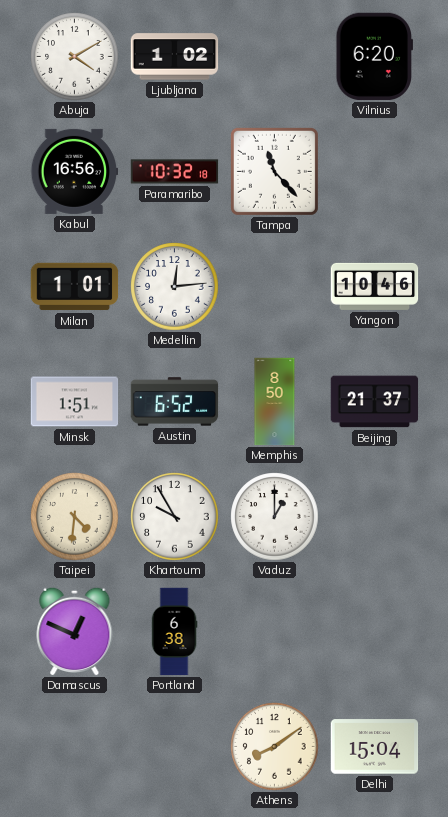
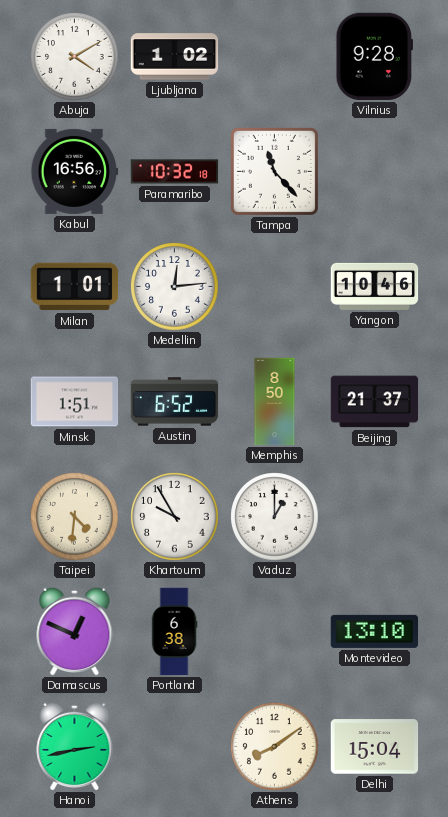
Vilnius: 6:20 -> 9:28
Montevideo: none -> 13:10
Hanoi: none -> 2:43
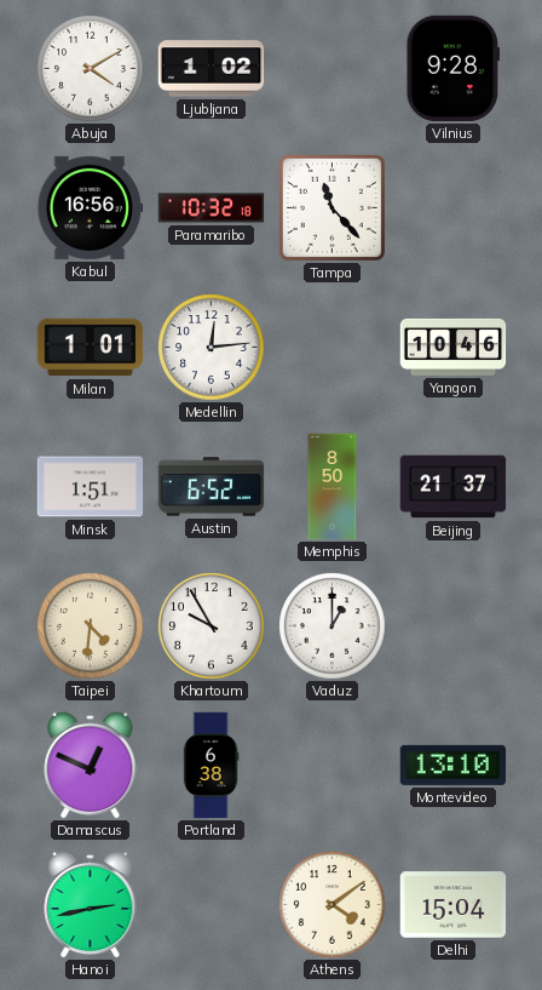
Athens: 8:09 -> 4:09
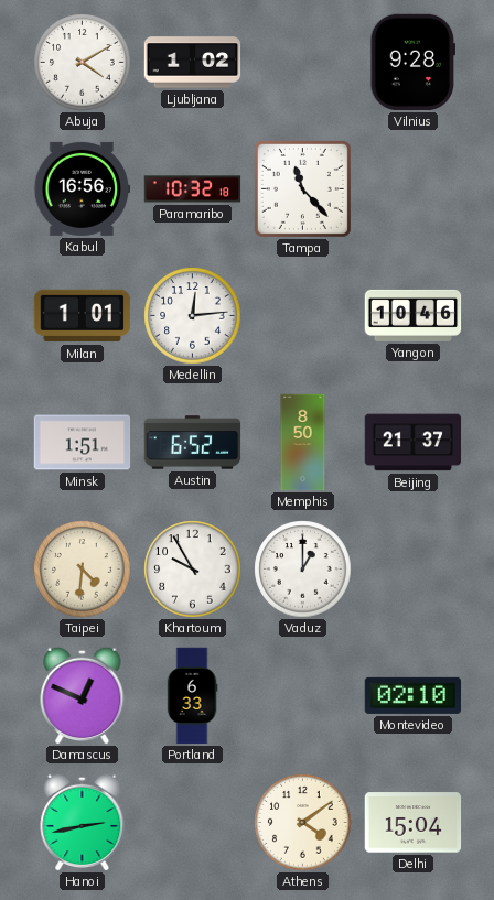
Portland: 6:38 -> 6:33
Montevideo: 13:10 -> 02:10
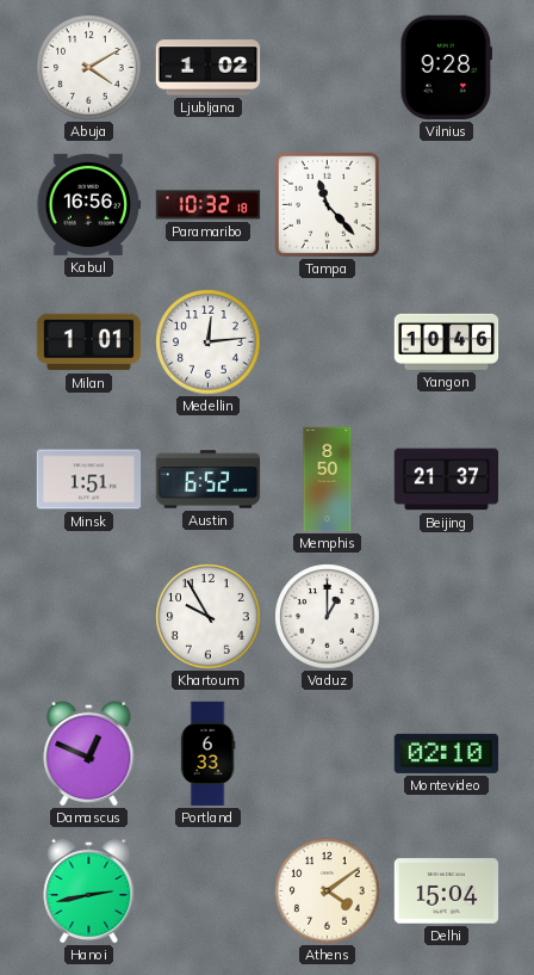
Taipei: 4:31 -> none
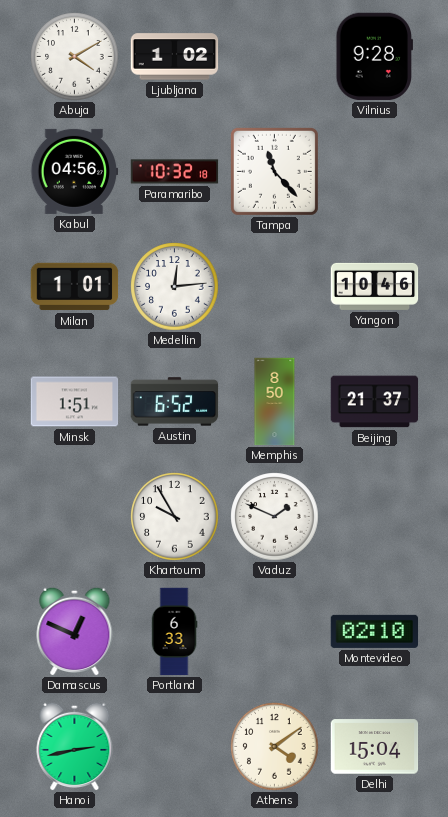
Kabul: 16:56 -> 04:56
Vaduz: 1:00 -> 1:49
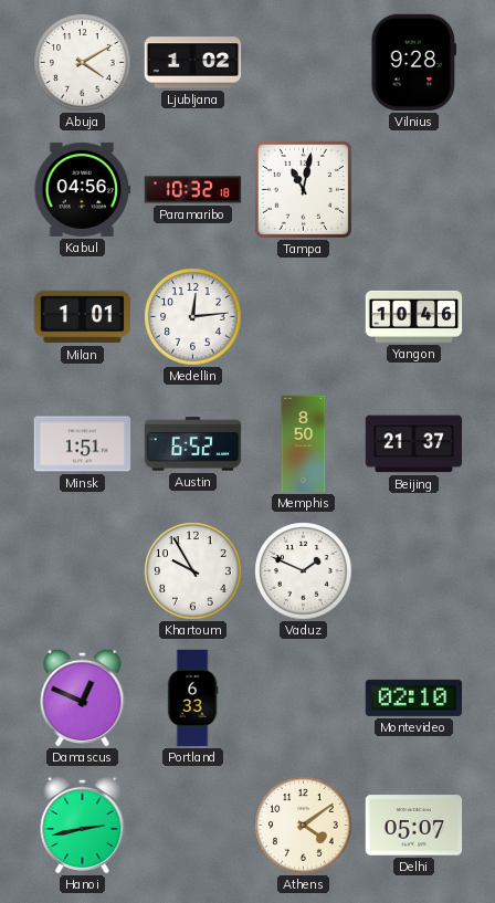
Tampa: 11:23 -> 11:02
Delhi: 15:04 -> 05:07
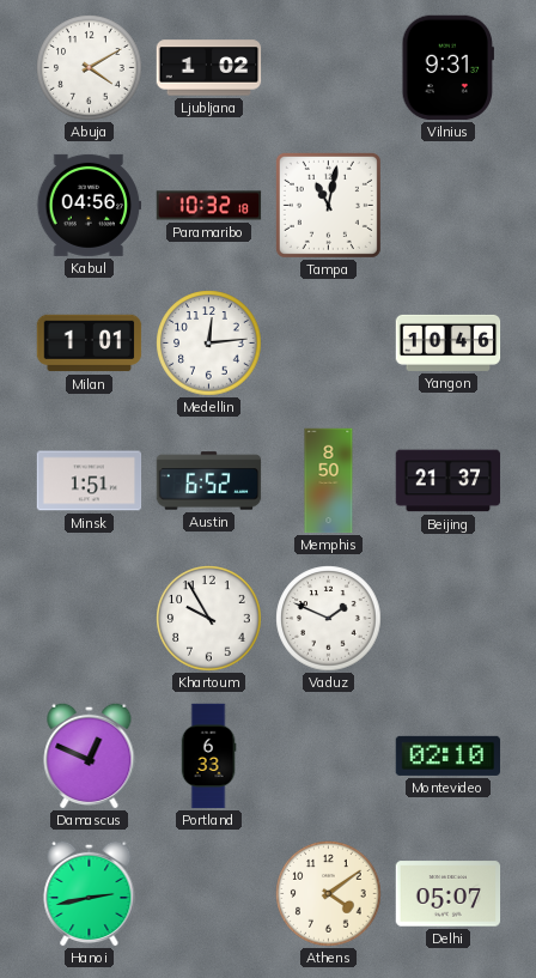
Vilnius: 9:28 -> 9:31
